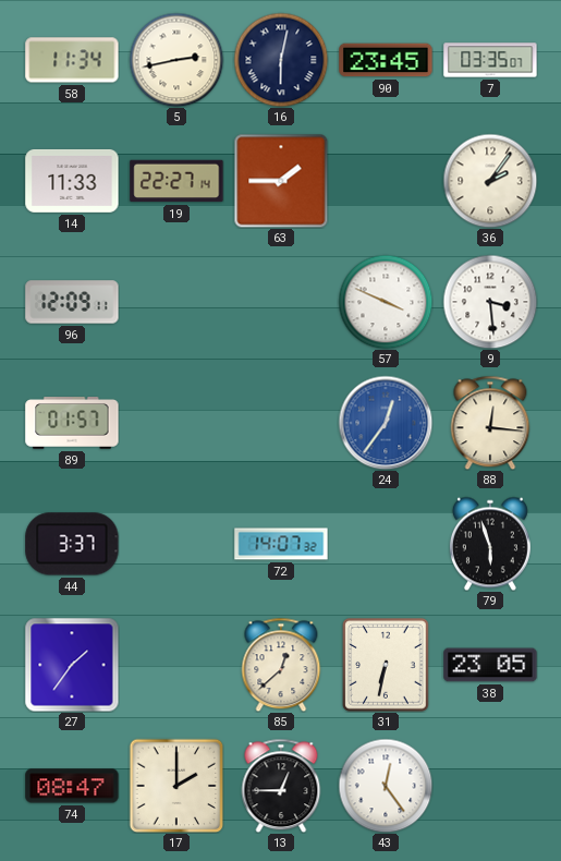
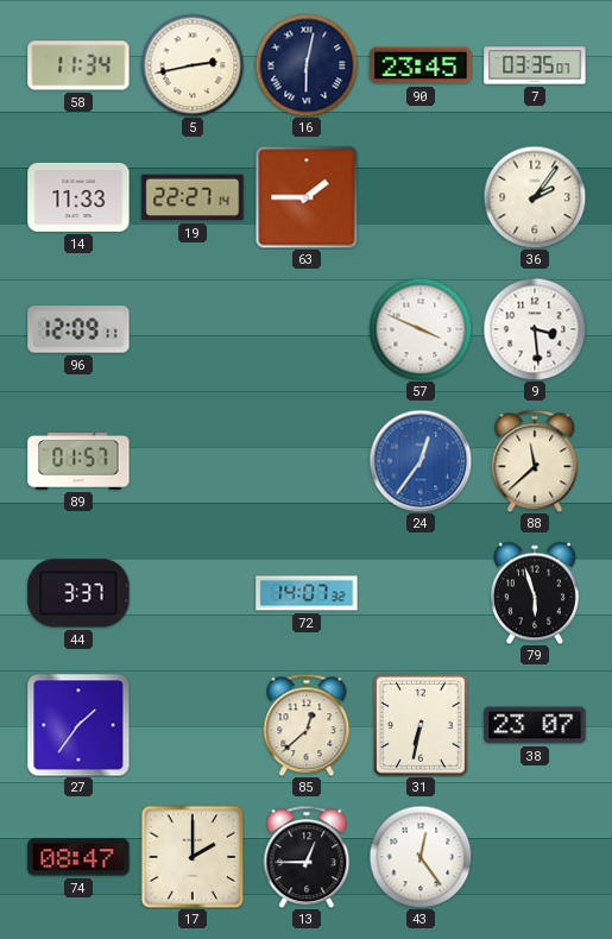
88: 12:16 -> 11:38
38: 23:05 -> 23:07
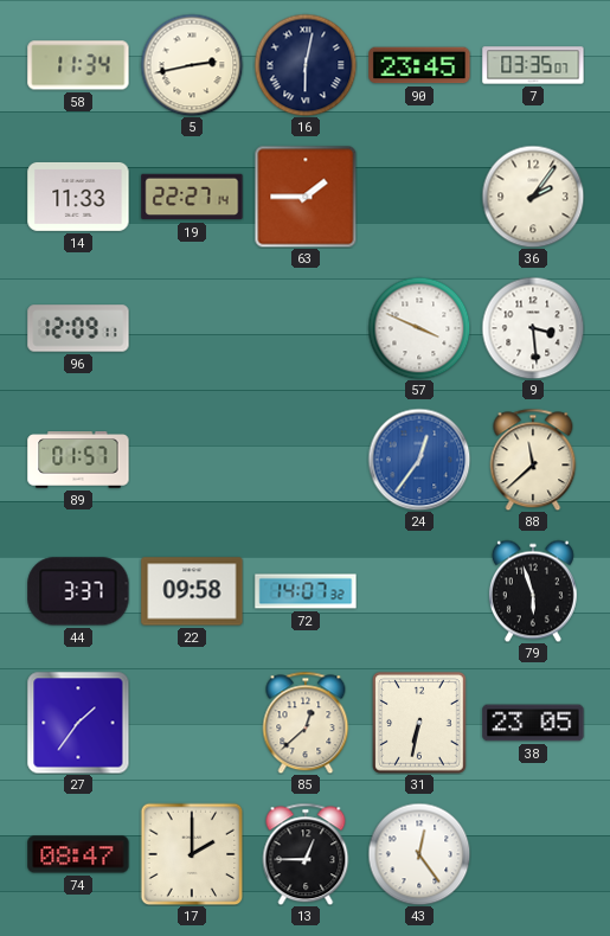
22: none -> 09:58
38: 23:07 -> 23:05
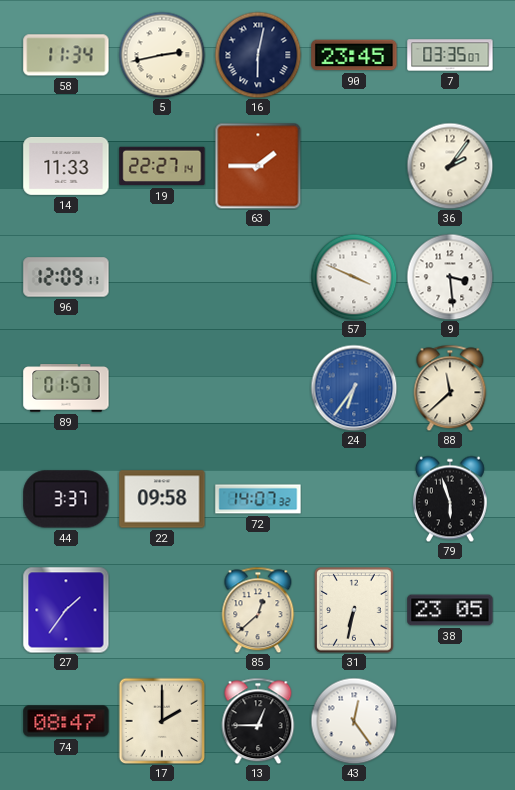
24: 12:36 -> 6:36
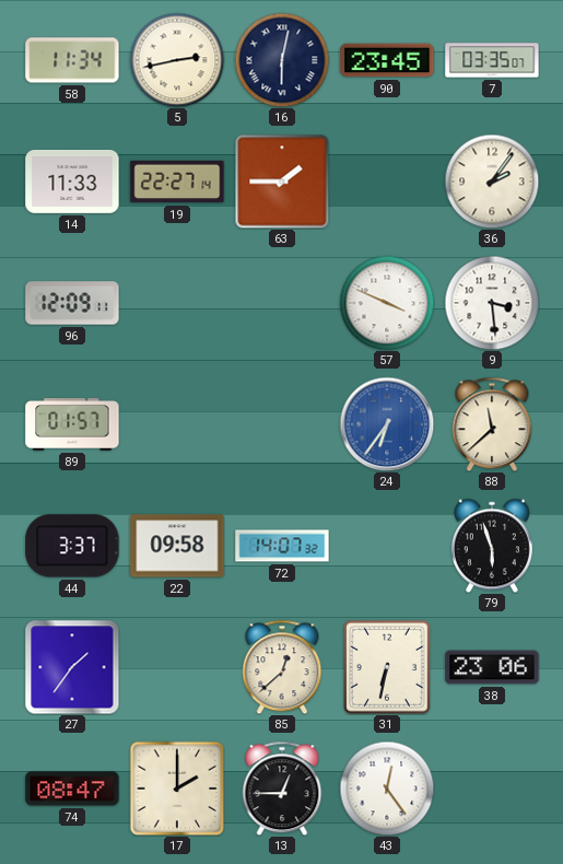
38: 23:05 -> 23:06
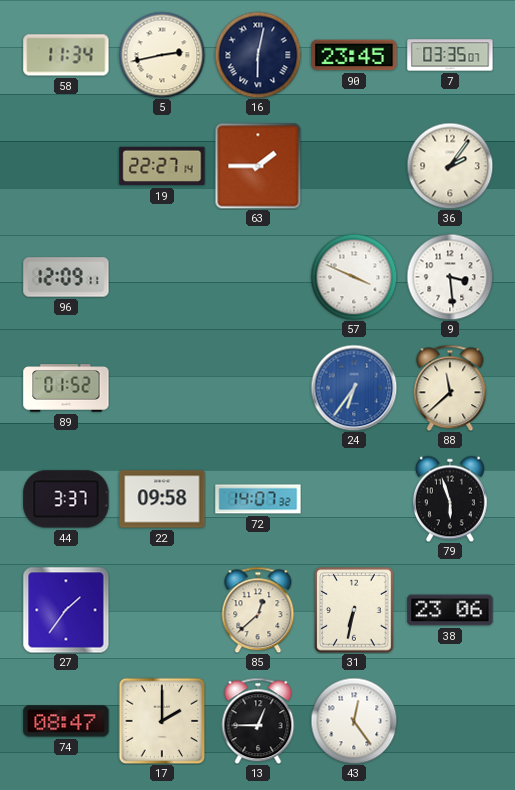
14: 11:33 -> none
89: 01:57 -> 01:52
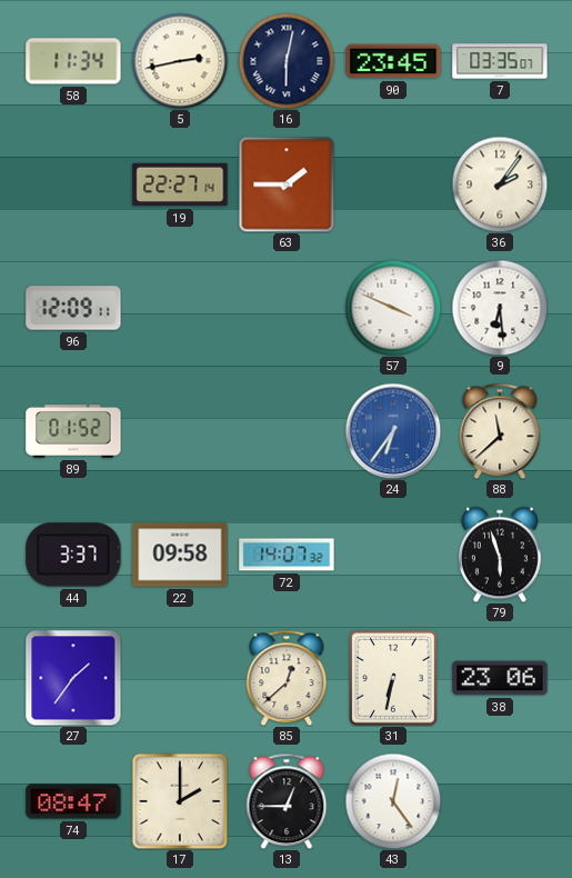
9: 3:29 -> 6:29
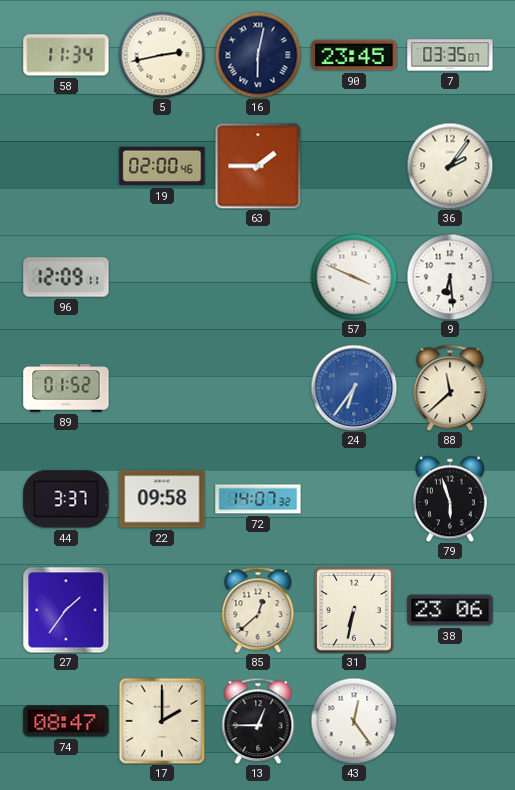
19: 22:27 -> 02:00
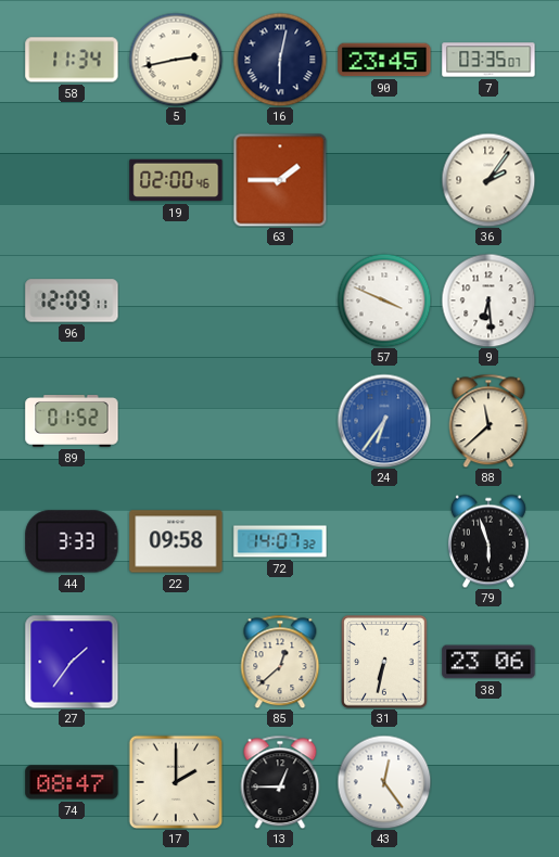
44: 3:37 -> 3:33
